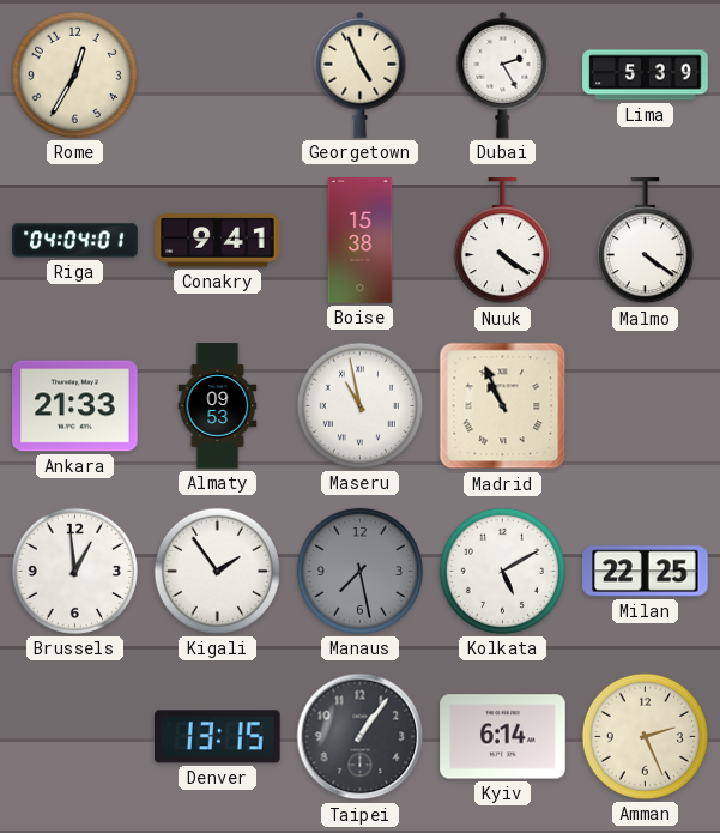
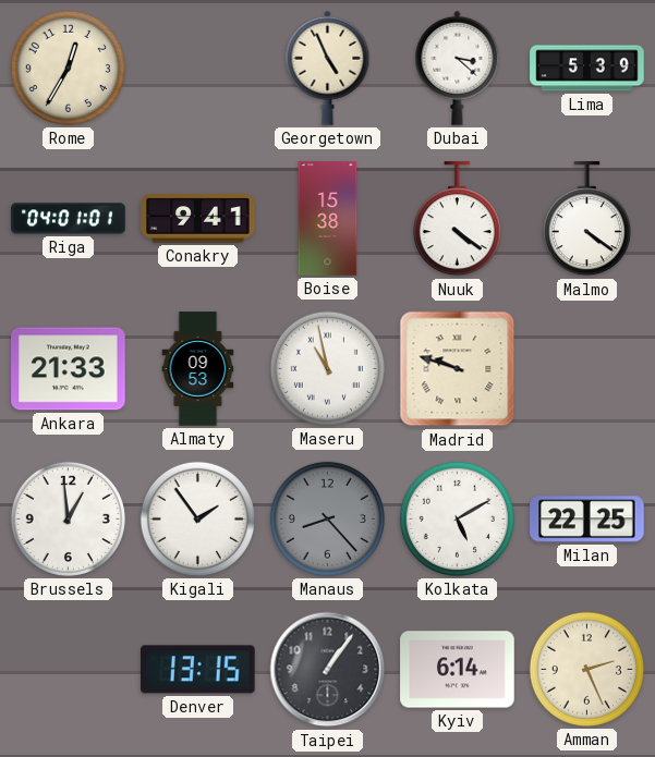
Dubai: 2:25 -> 3:22
Riga: 04:04 -> 04:01
Madrid: 10:56 -> 9:48
Manaus: 7:28 -> 8:23
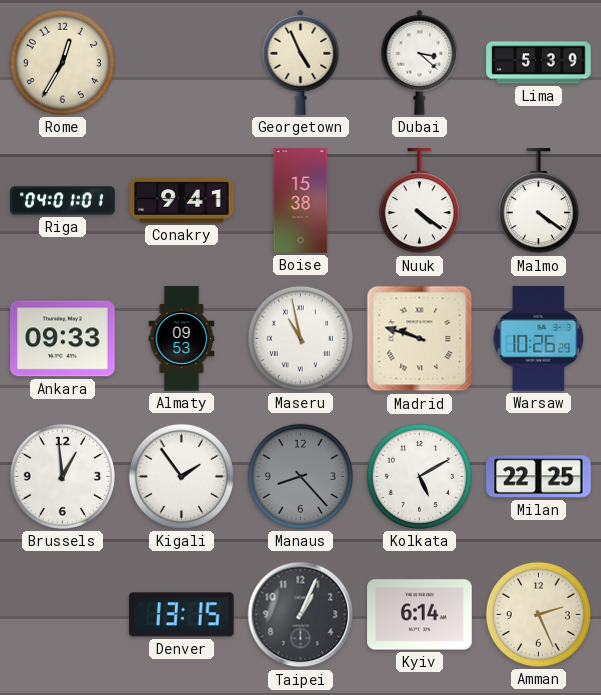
Ankara: 21:33 -> 09:33
Warsaw: none -> 10:26
Taipei: 1:06 -> 1:04
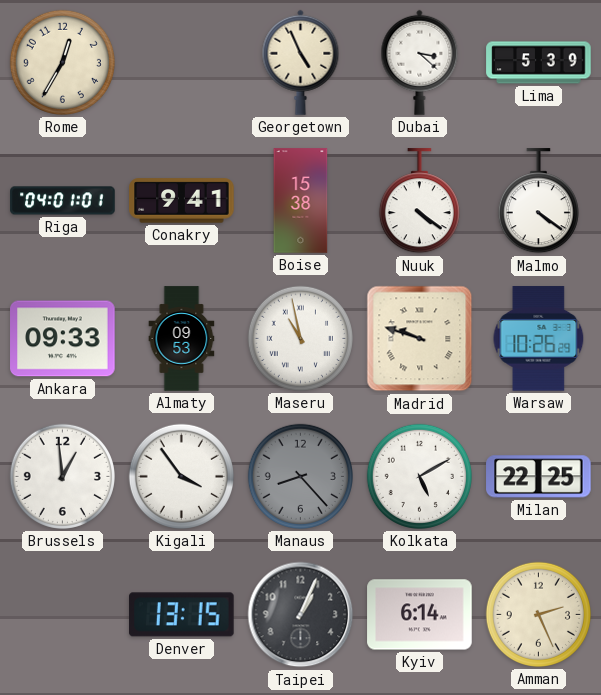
Kigali: 1:54 -> 3:54
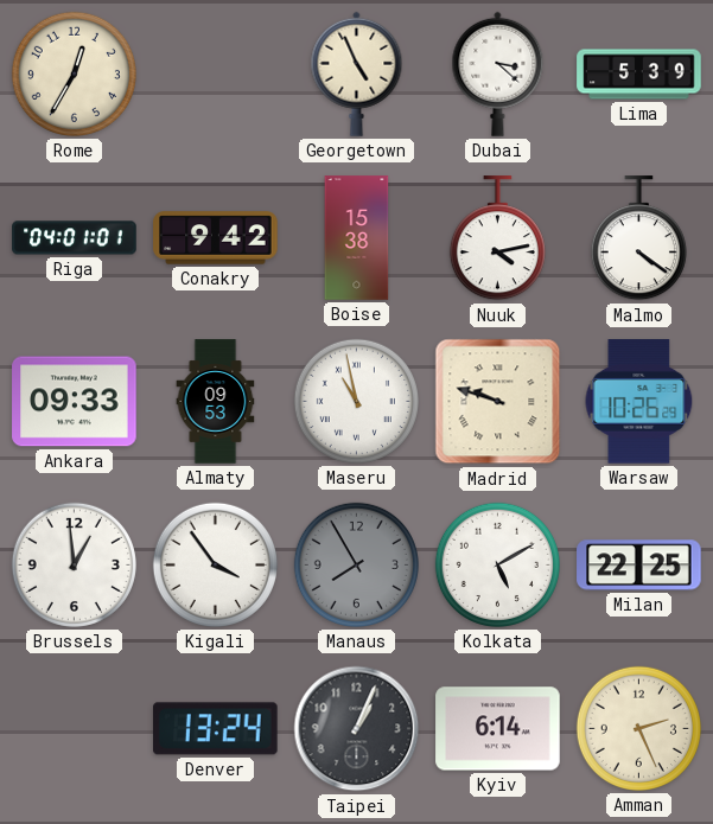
Conakry: 9:41 -> 9:42
Nuuk: 4:21 -> 4:13
Manaus: 8:23 -> 7:55
Denver: 13:15 -> 13:24
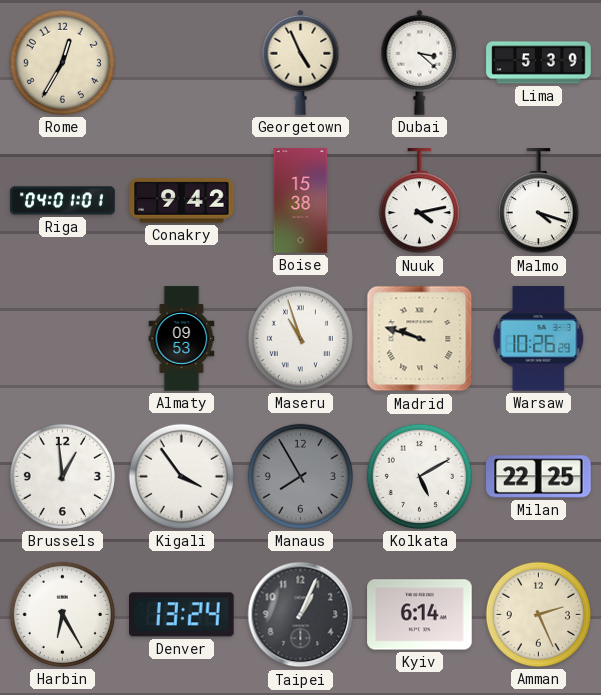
Malmo: 4:21 -> 4:18
Ankara: 09:33 -> none
Maseru: 10:58 -> 10:57
Harbin: none -> 6:25
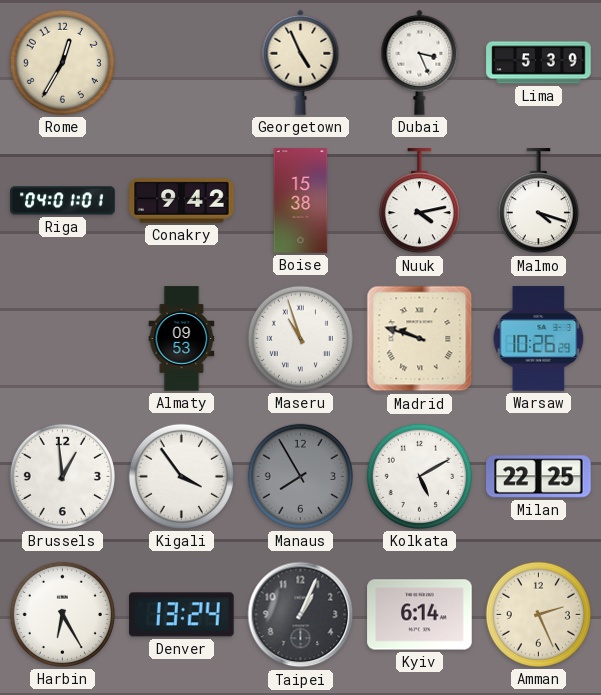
Dubai: 3:22 -> 3:26
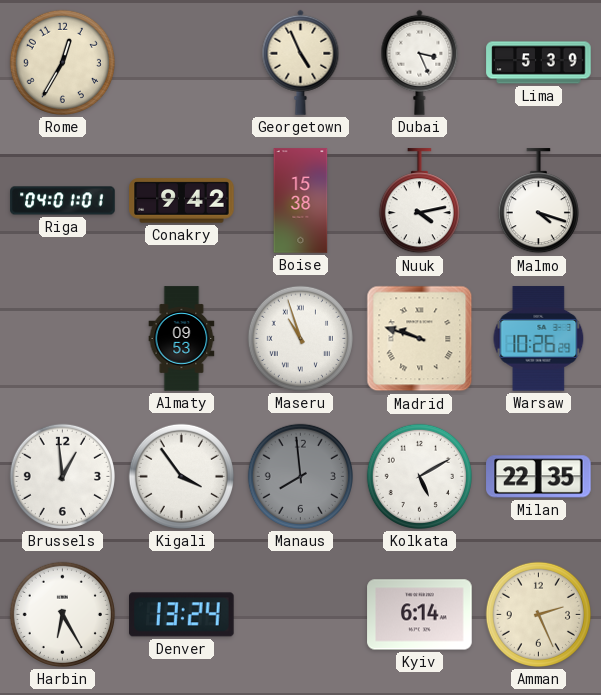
Manaus: 7:55 -> 7:59
Milan: 22:25 -> 22:35
Taipei: 1:04 -> none
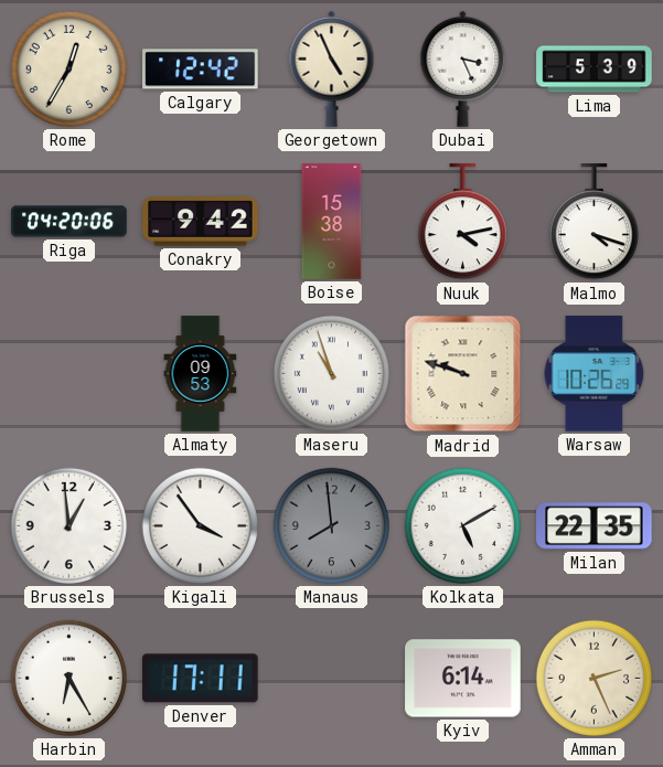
Calgary: none -> 12:42
Riga: 04:01 -> 04:20
Denver: 13:24 -> 17:11
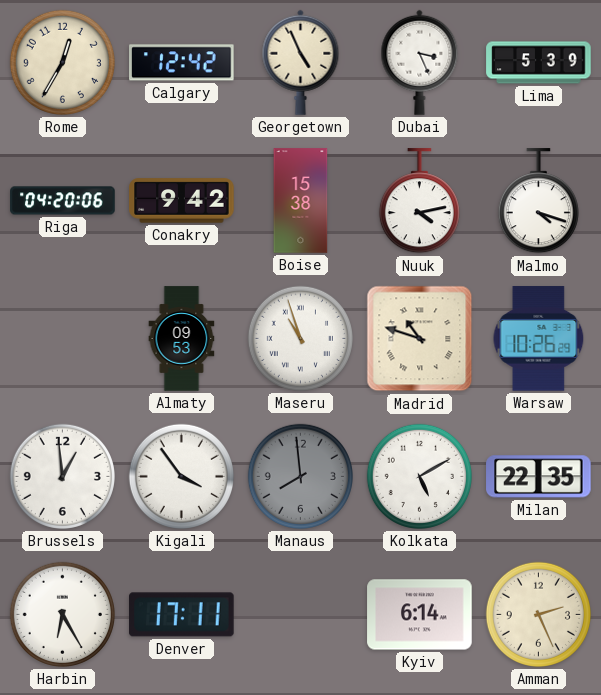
Madrid: 9:48 -> 10:48
